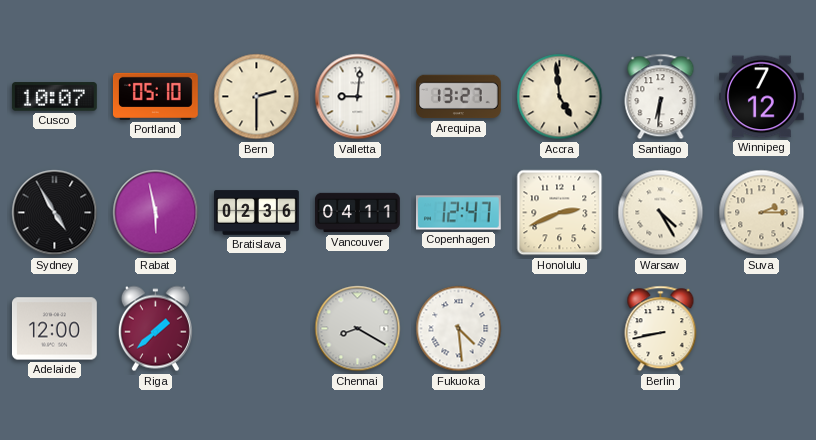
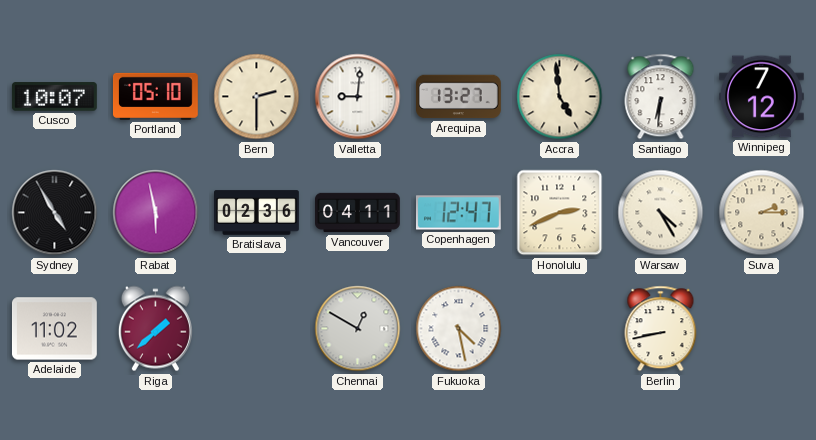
Adelaide: 12:00 -> 11:02
Chennai: 8:20 -> 12:50
Fukuoka: 4:29 -> 4:28
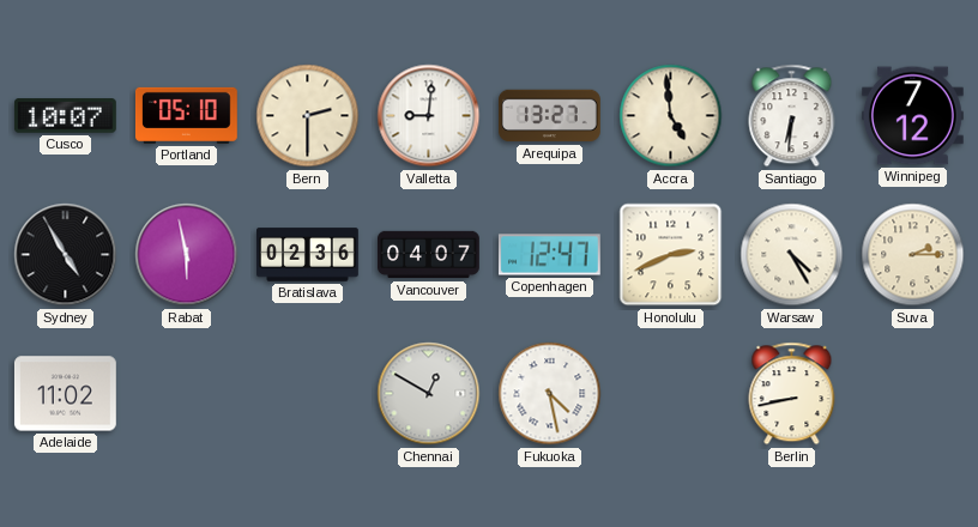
Vancouver: 04:11 -> 04:07
Riga: 1:38 -> none
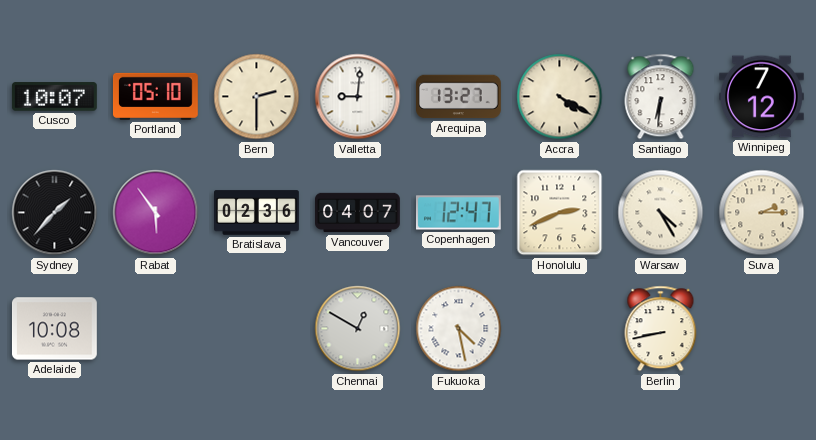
Accra: 4:59 -> 4:20
Sydney: 4:55 -> 1:37
Rabat: 5:58 -> 5:54
Adelaide: 11:02 -> 10:08
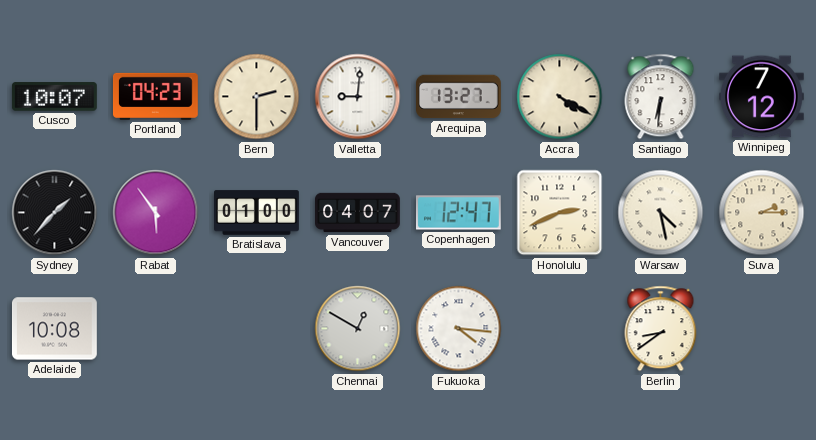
Portland: 05:10 -> 04:23
Bratislava: 02:36 -> 01:00
Warsaw: 4:25 -> 4:28
Fukuoka: 4:28 -> 4:16
Berlin: 8:43 -> 8:39
